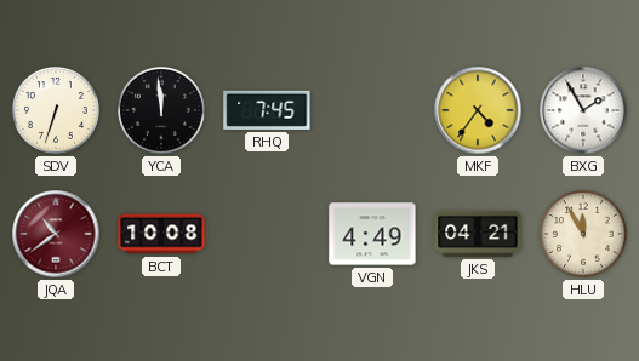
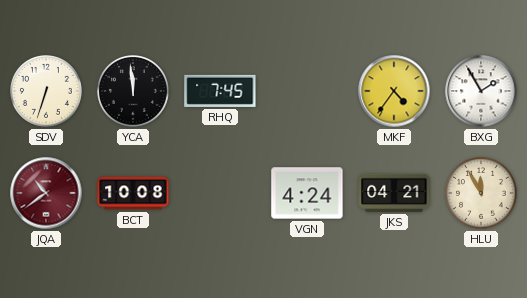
VGN: 4:49 -> 4:24
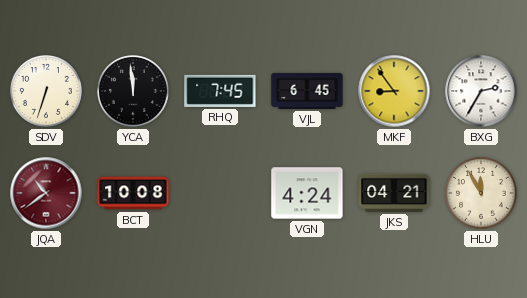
VJL: none -> 6:45
MKF: 4:36 -> 8:54
BXG: 1:55 -> 2:35
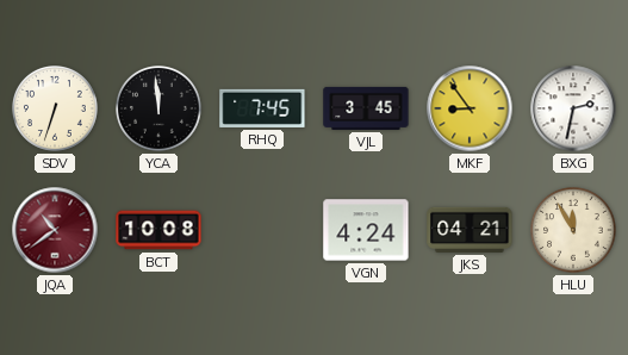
VJL: 6:45 -> 3:45
BXG: 2:35 -> 2:32
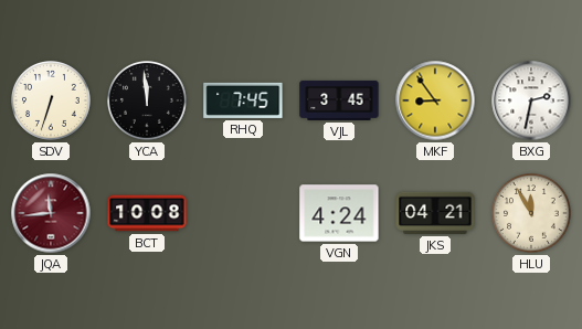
JQA: 10:39 -> 11:44
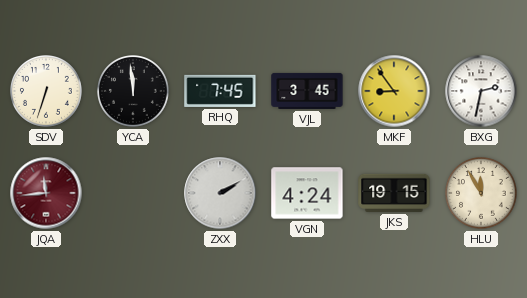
BCT: 10:08 -> none
ZXX: none -> 2:10
JKS: 04:21 -> 19:15
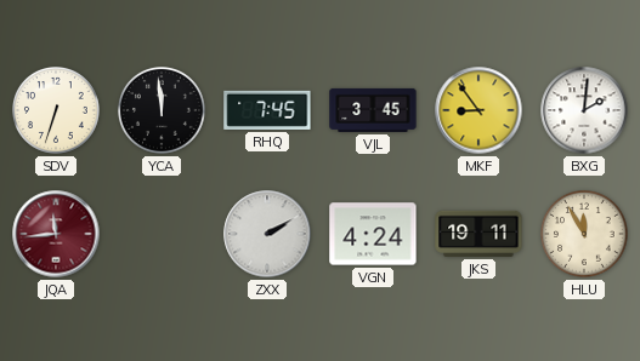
BXG: 2:32 -> 2:01
JKS: 19:15 -> 19:11
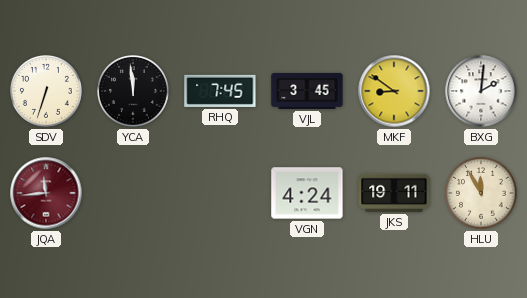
MKF: 8:54 -> 8:51
ZXX: 2:10 -> none
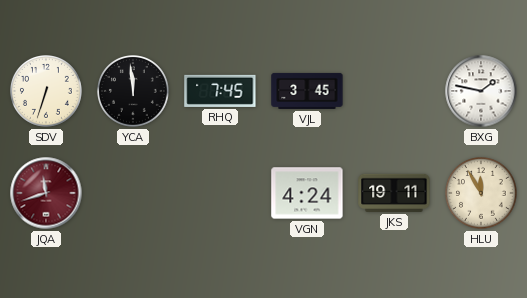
MKF: 8:51 -> none
BXG: 2:01 -> 1:47
JQA: 11:44 -> 11:42
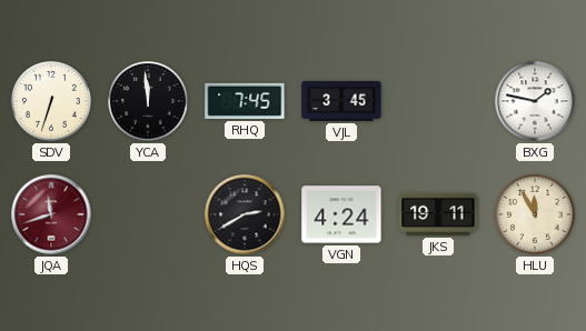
HQS: none -> 2:40
